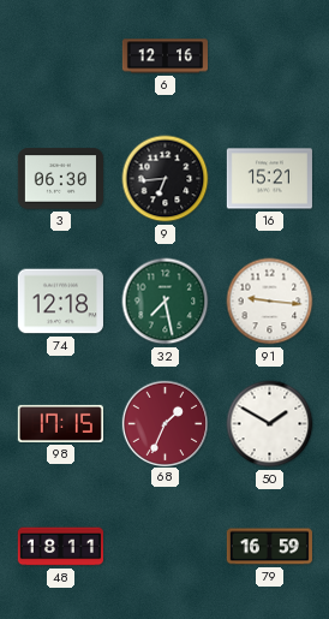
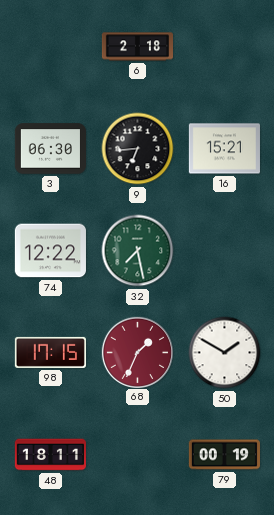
6: 12:16 -> 2:18
74: 12:18 -> 12:22
91: 9:16 -> none
79: 16:59 -> 00:19
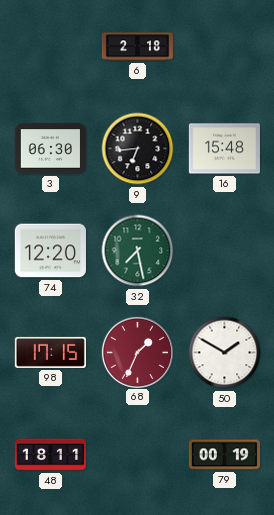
16: 15:21 -> 15:48
74: 12:22 -> 12:20
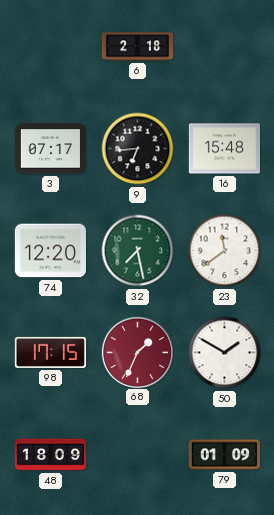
3: 06:30 -> 07:17
23: none -> 11:39
48: 18:11 -> 18:09
79: 00:19 -> 01:09
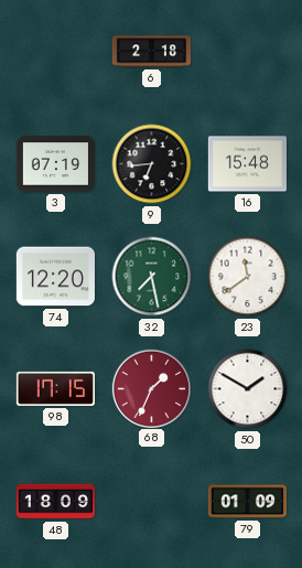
3: 07:17 -> 07:19
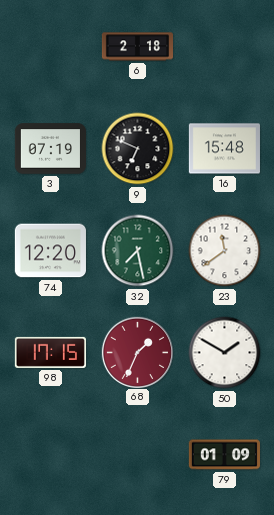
9: 6:44 -> 6:49
48: 18:09 -> none
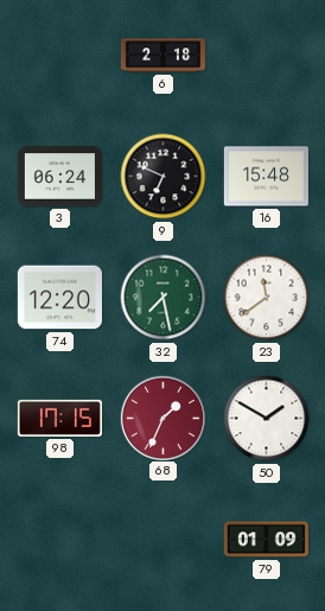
3: 07:19 -> 06:24
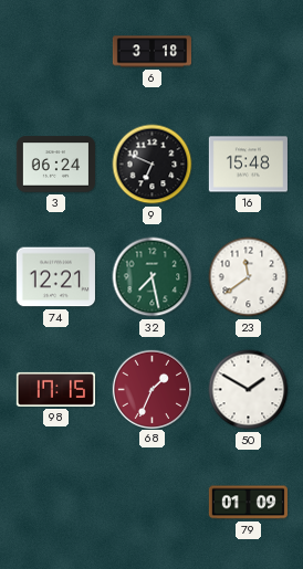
6: 2:18 -> 3:18
74: 12:20 -> 12:21
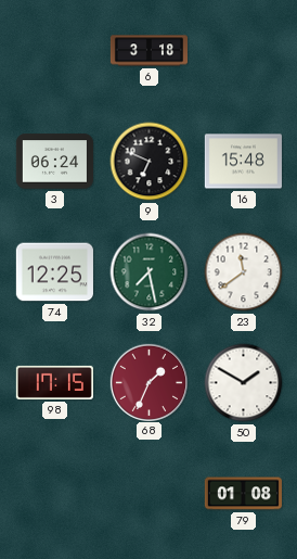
74: 12:21 -> 12:25
79: 01:09 -> 01:08
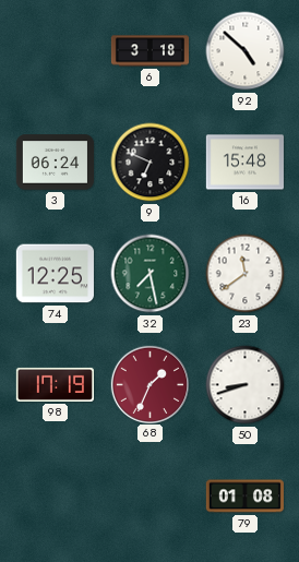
92: none -> 4:52
98: 17:15 -> 17:19
50: 1:50 -> 8:42
